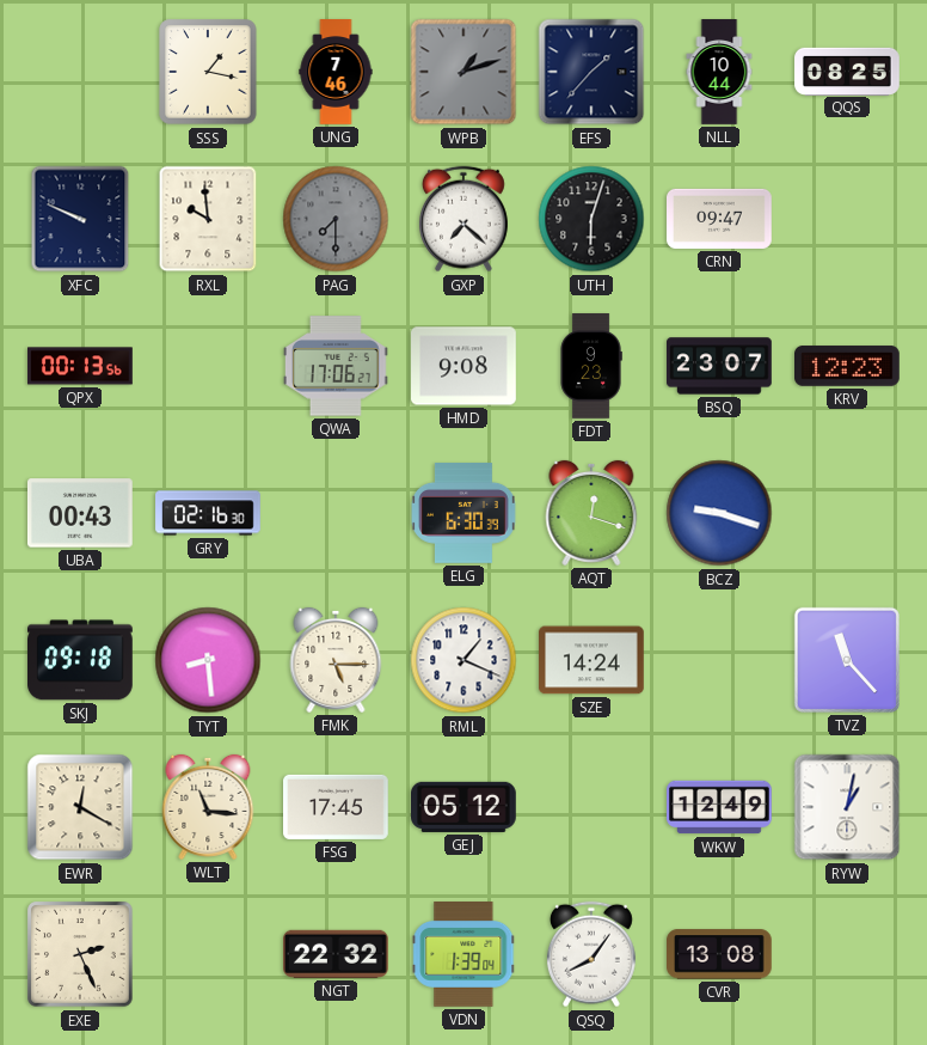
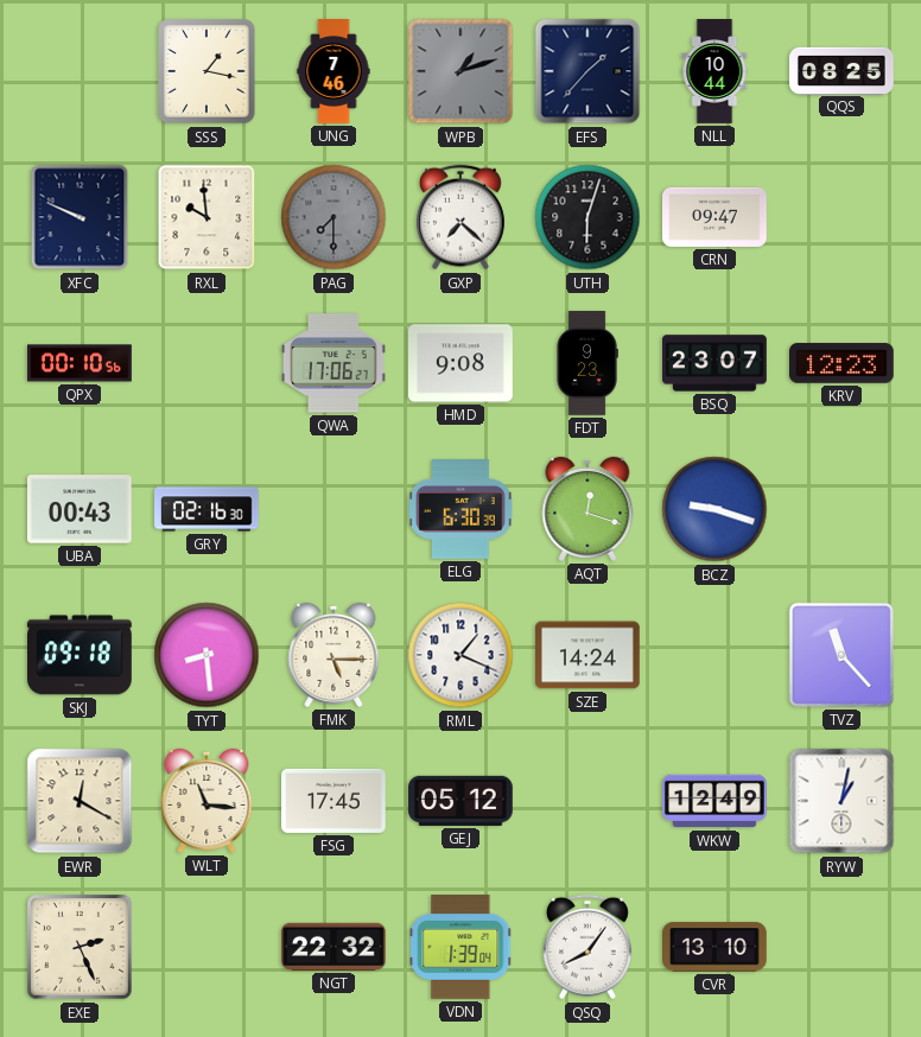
QPX: 00:13 -> 00:10
CVR: 13:08 -> 13:10
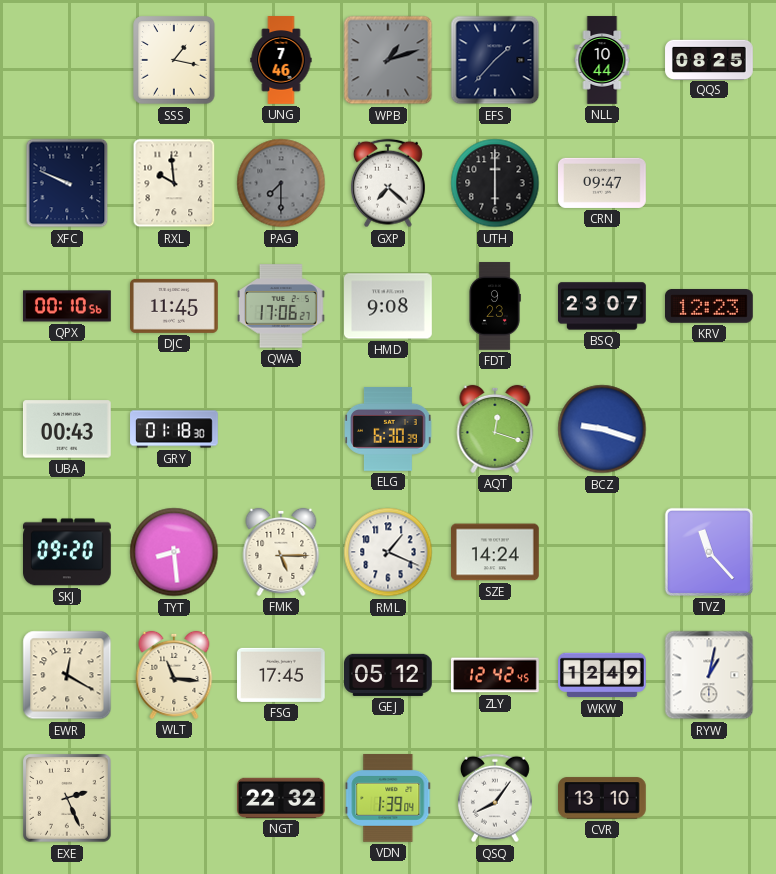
UTH: 6:03 -> 6:00
DJC: none -> 11:45
GRY: 02:16 -> 01:18
SKJ: 09:18 -> 09:20
ZLY: none -> 12:42
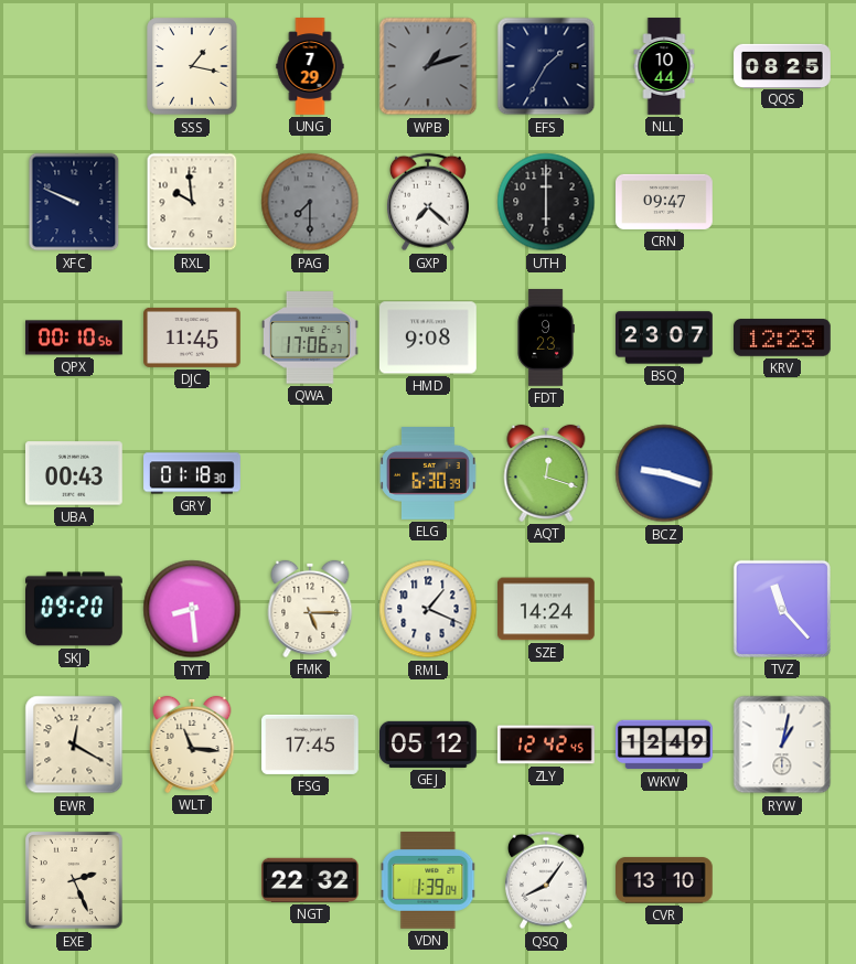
UNG: 7:46 -> 7:29
EFS: 1:37 -> 1:35
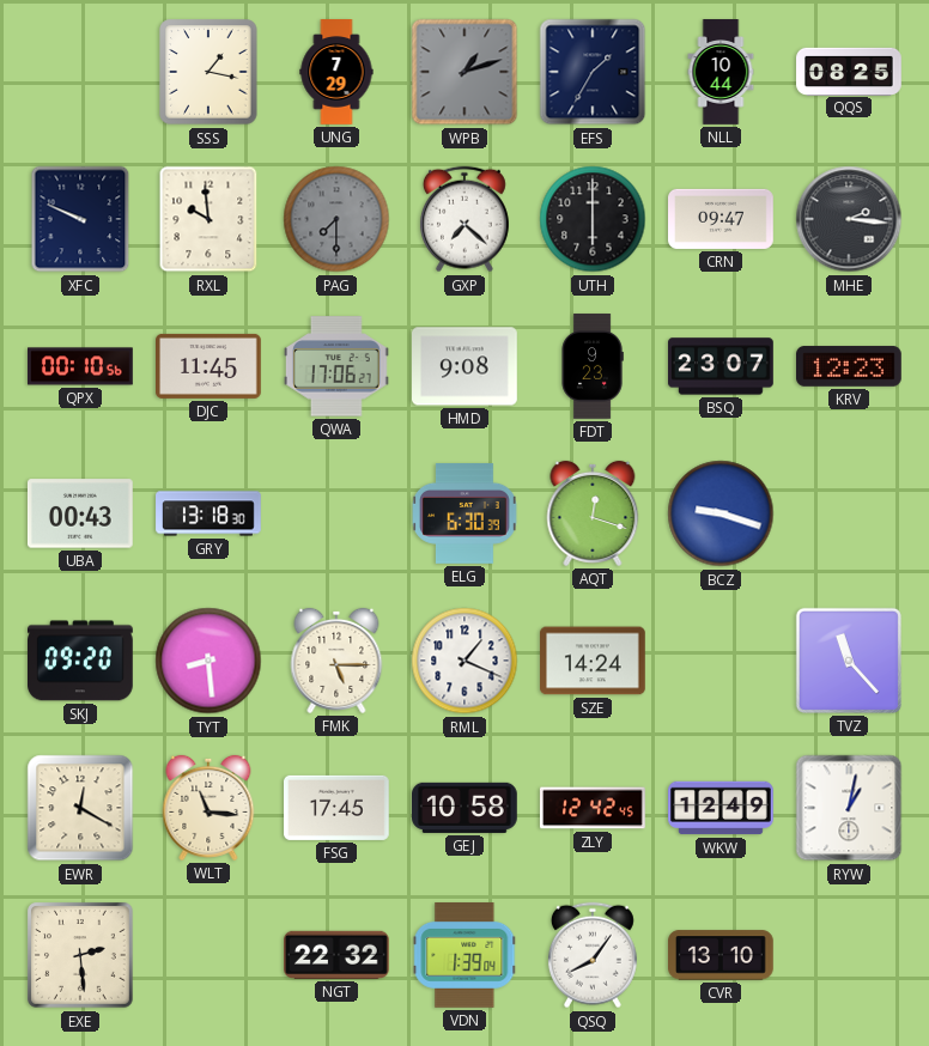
MHE: none -> 2:16
GRY: 01:18 -> 13:18
GEJ: 05:12 -> 10:58
EXE: 2:26 -> 2:29
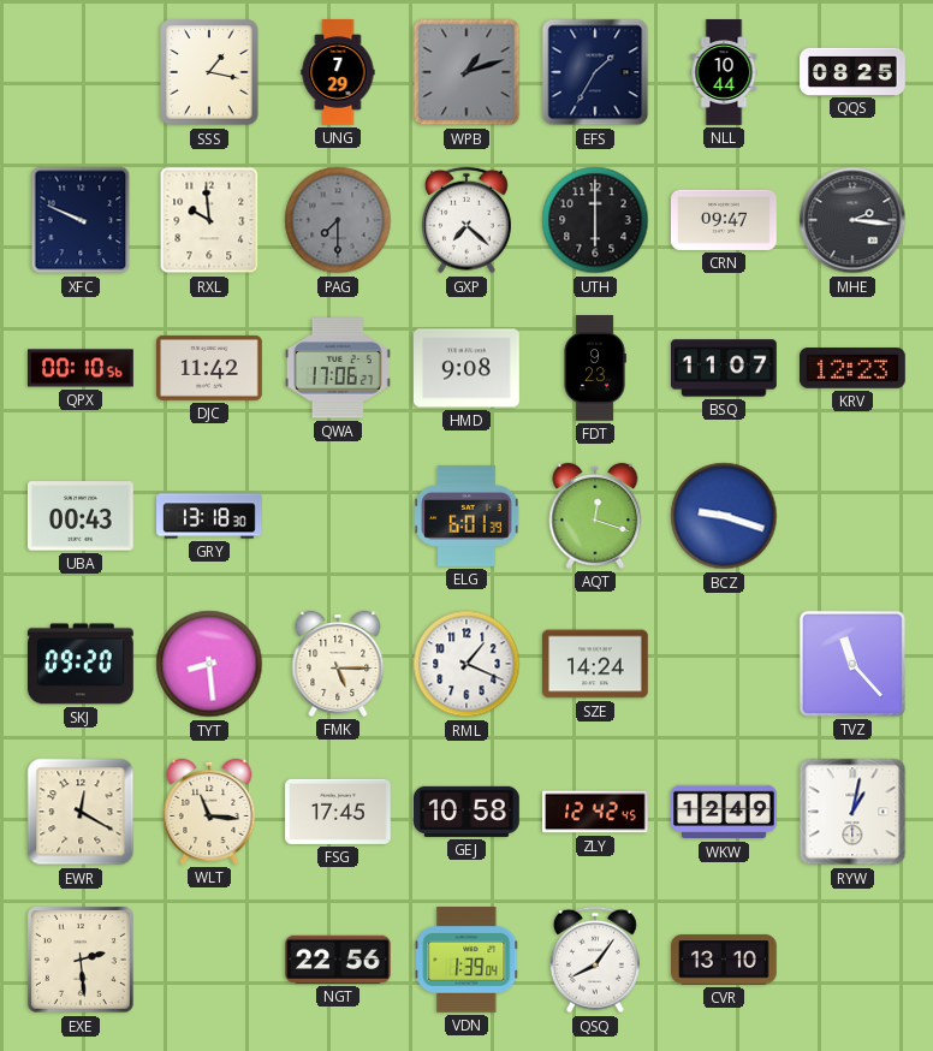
DJC: 11:45 -> 11:42
BSQ: 23:07 -> 11:07
ELG: 6:30 -> 6:01
NGT: 22:32 -> 22:56
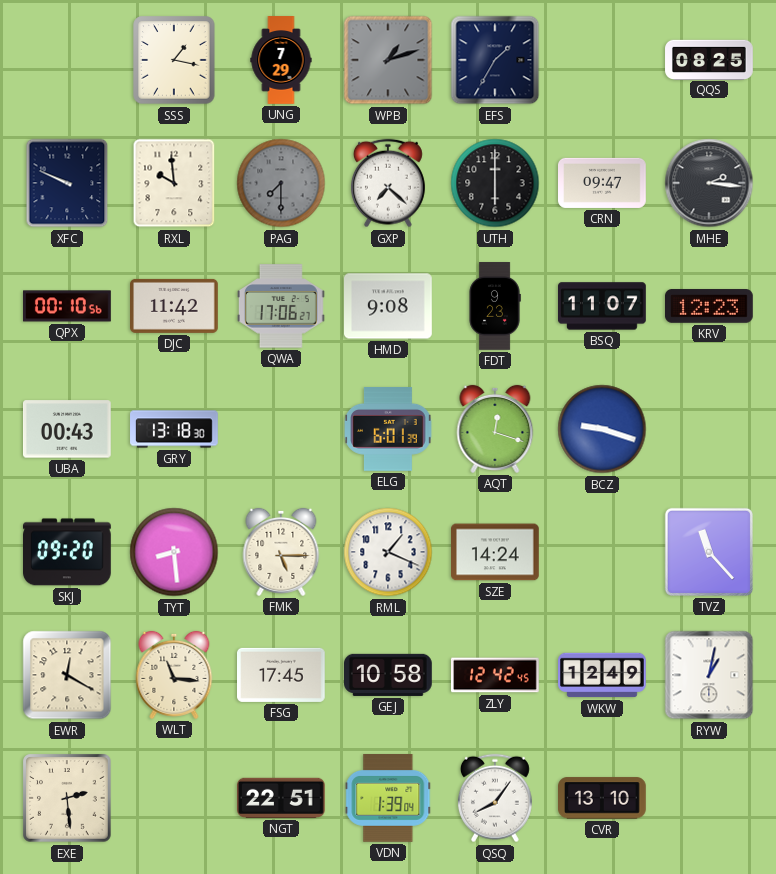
NLL: 10:44 -> none
NGT: 22:56 -> 22:51
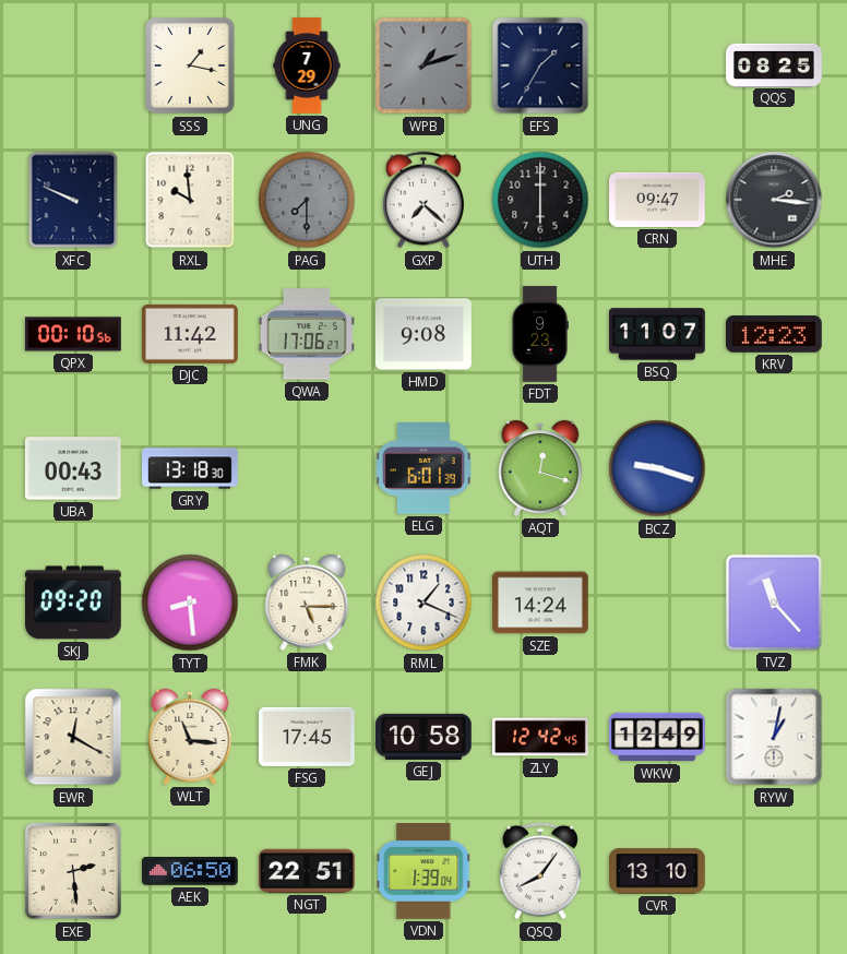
AEK: none -> 06:50
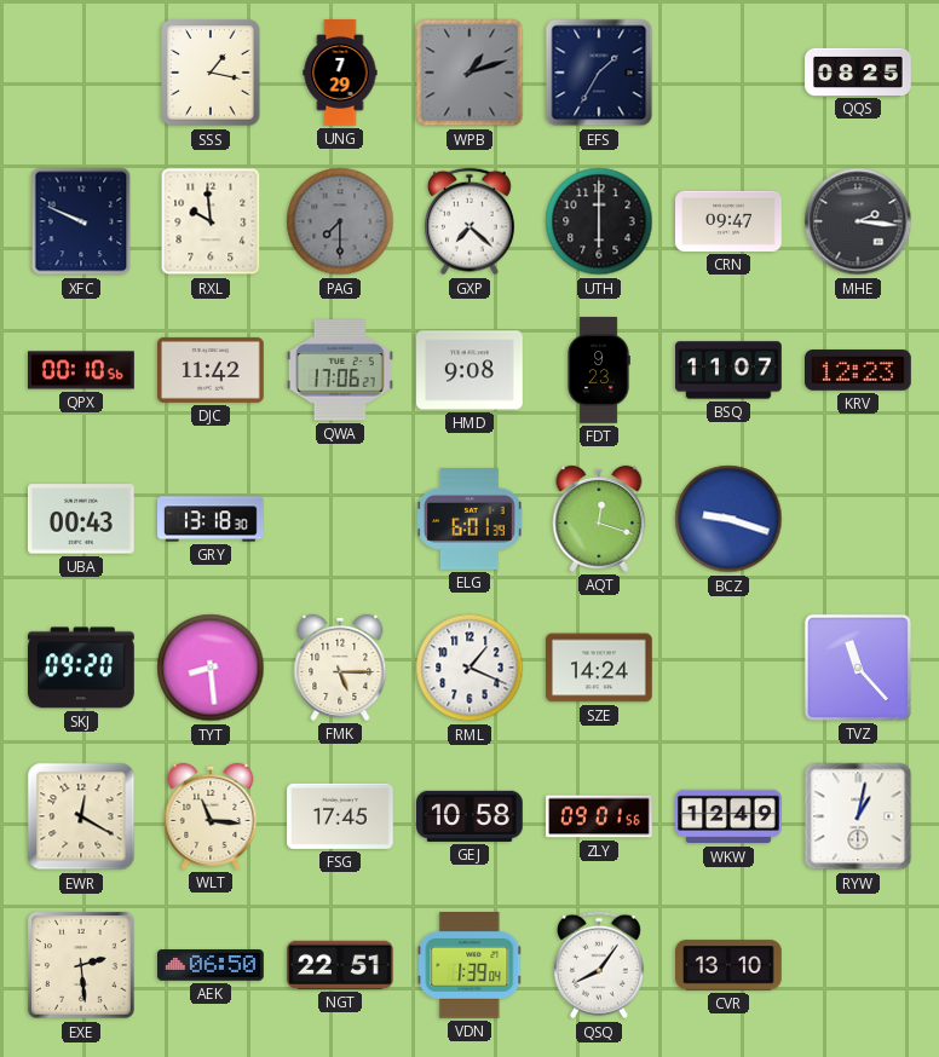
ZLY: 12:42 -> 09:01
